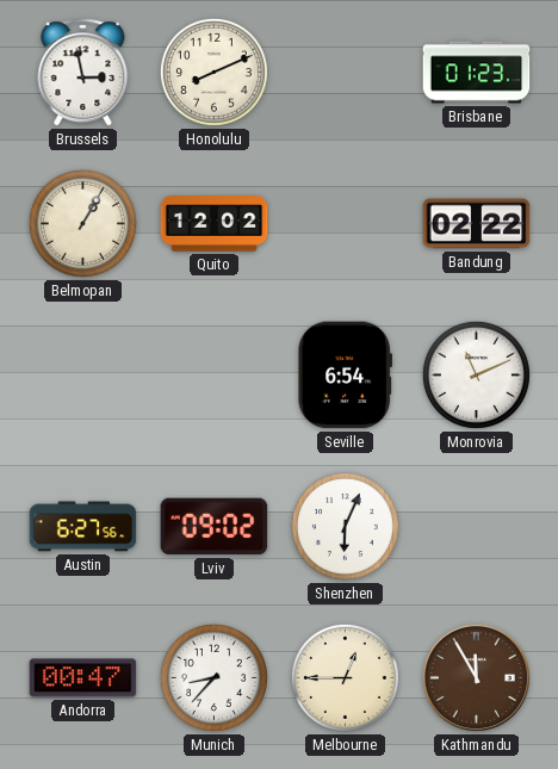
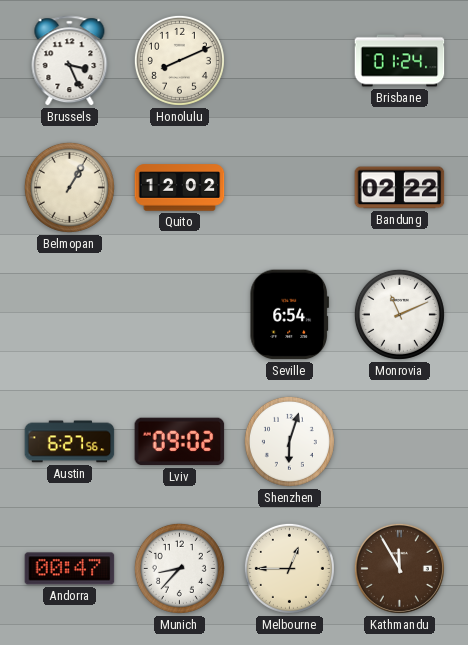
Brussels: 2:58 -> 3:26
Brisbane: 01:23 -> 01:24
Shenzhen: 6:04 -> 6:03
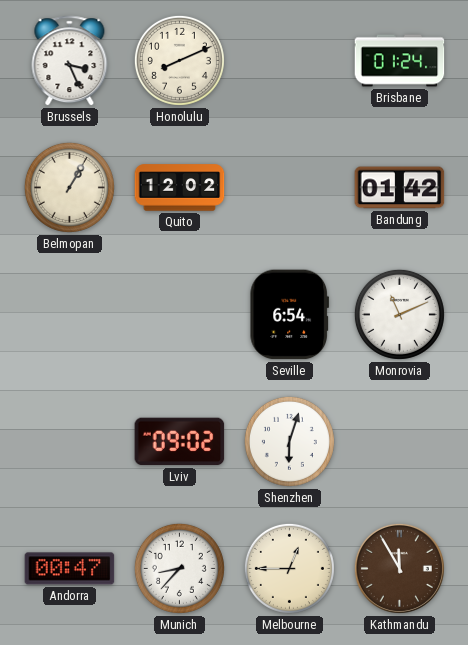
Bandung: 02:22 -> 01:42
Austin: 6:27 -> none
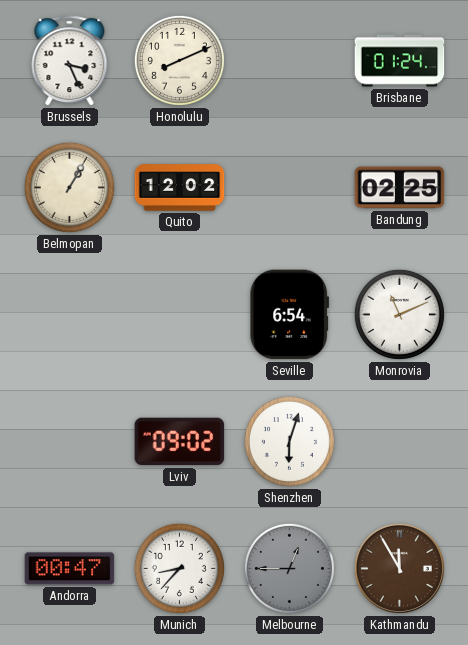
Bandung: 01:42 -> 02:25
Melbourne dial: cream -> grey
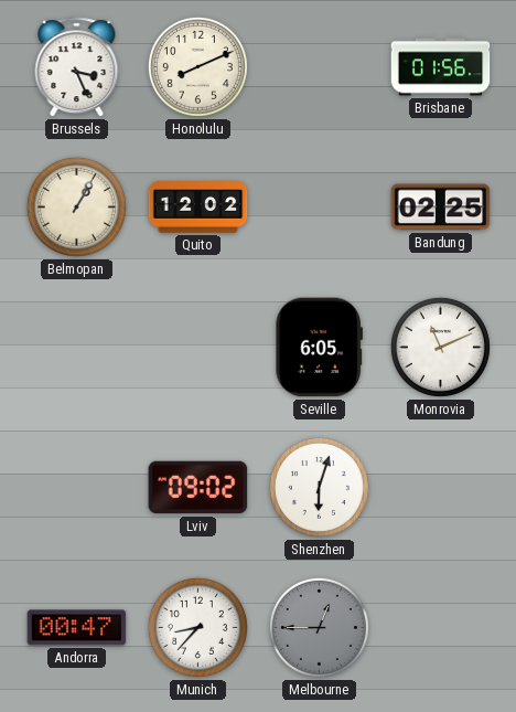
Brisbane: 01:24 -> 01:56
Seville: 6:54 -> 6:05
Kathmandu: 11:55 -> none
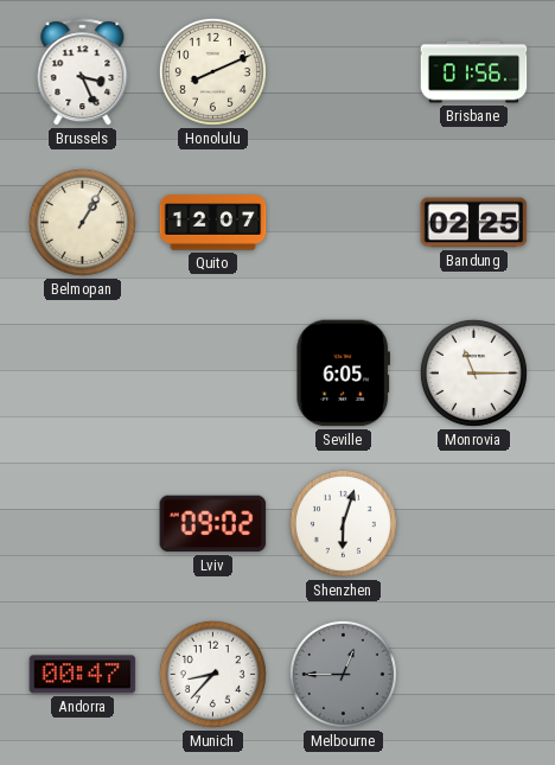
Quito: 12:02 -> 12:07
Monrovia: 11:11 -> 11:15
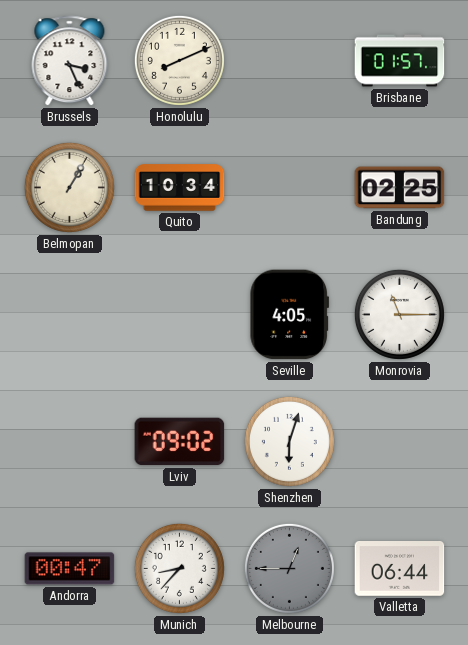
Brisbane: 01:56 -> 01:57
Quito: 12:07 -> 10:34
Seville: 6:05 -> 4:05
Valletta: none -> 06:44
